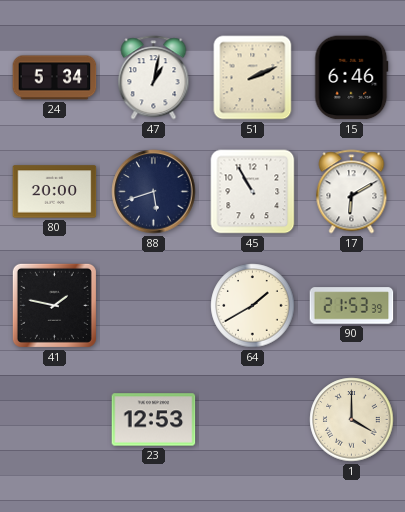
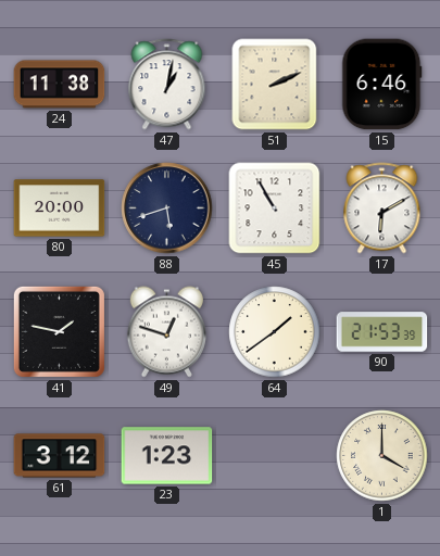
24: 5:34 -> 11:38
49: none -> 12:48
64: 1:40 -> 1:39
61: none -> 3:12
23: 12:53 -> 1:23
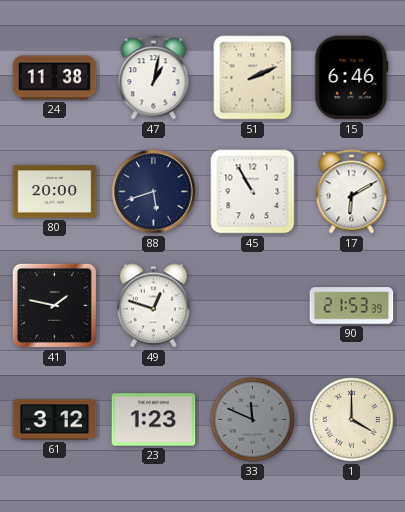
64: 1:39 -> none
33: none -> 11:49
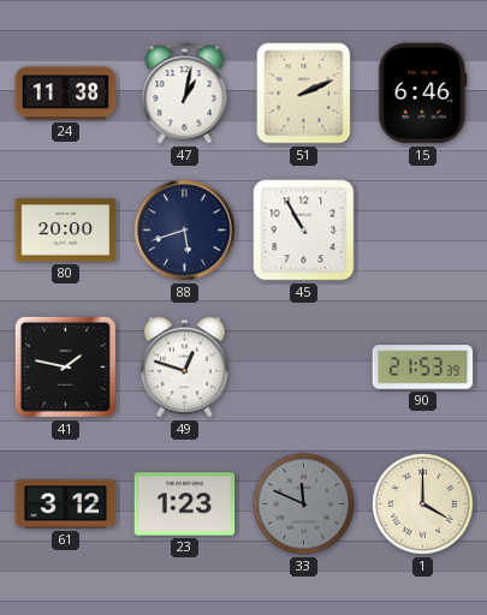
17: 6:10 -> none
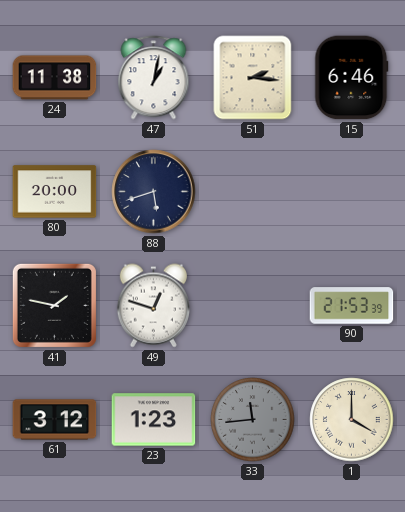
51: 2:11 -> 2:16
45: 10:55 -> none
33: 11:49 -> 11:44
